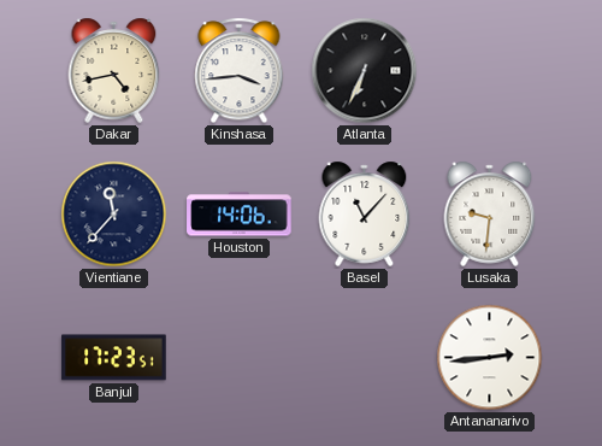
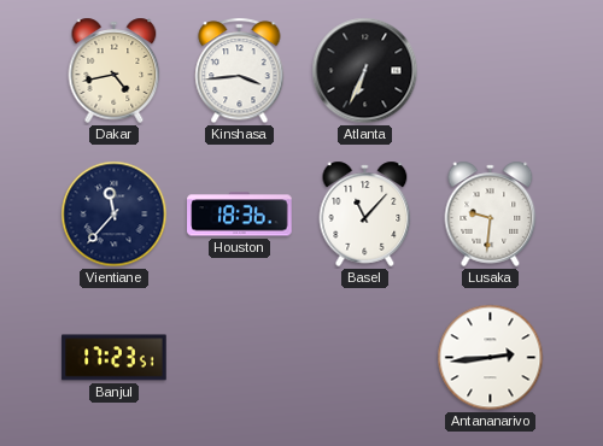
Houston: 14:06 -> 18:36
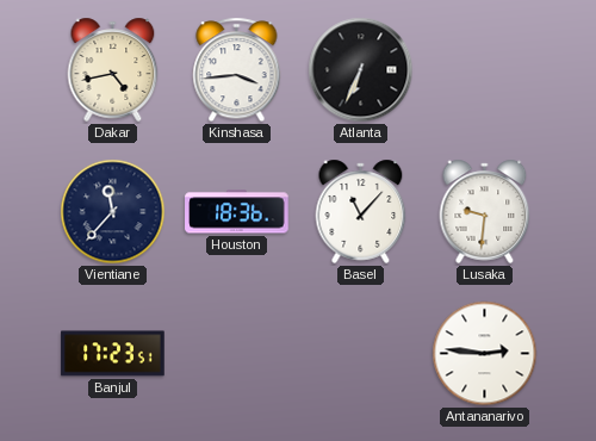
Antananarivo: 2:44 -> 2:46
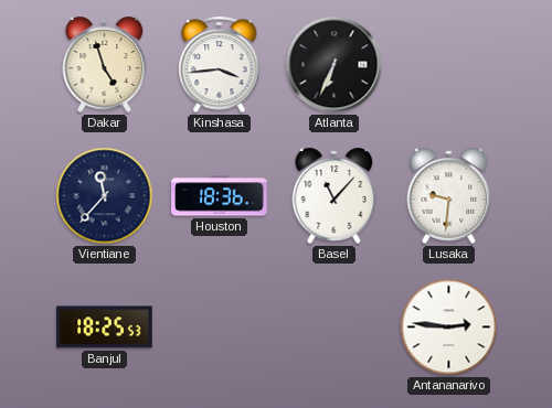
Dakar: 4:43 -> 4:57
Banjul: 17:23 -> 18:25
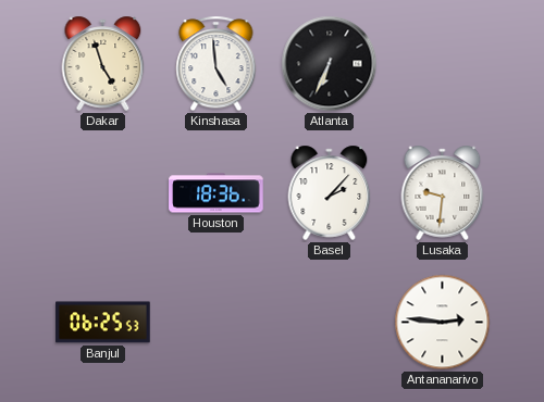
Kinshasa: 3:44 -> 4:59
Vientiane: 11:37 -> none
Basel: 11:07 -> 2:07
Banjul: 18:25 -> 06:25
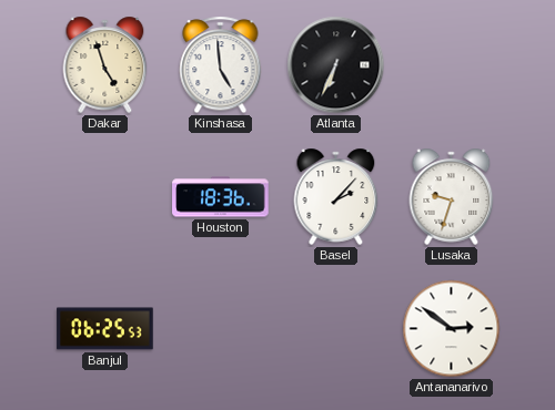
Lusaka: 9:31 -> 9:33
Antananarivo: 2:46 -> 2:51
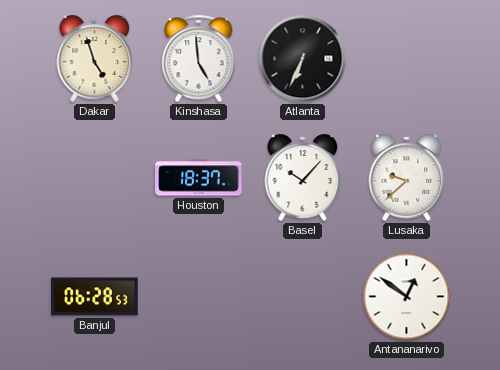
Houston: 18:36 -> 18:37
Basel: 2:07 -> 10:07
Lusaka: 9:33 -> 9:38
Banjul: 06:25 -> 06:28
Antananarivo: 2:51 -> 12:51
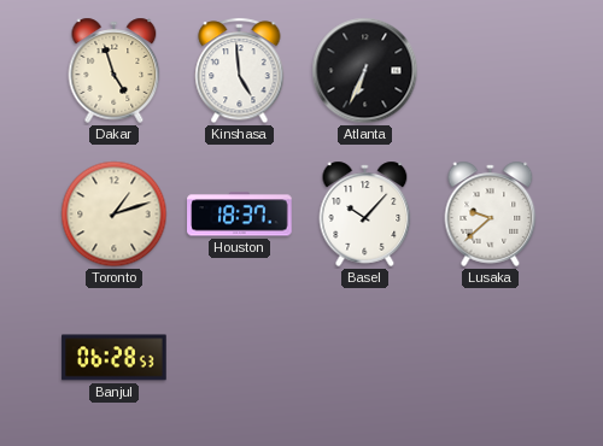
Toronto: none -> 1:12
Antananarivo: 12:51 -> none
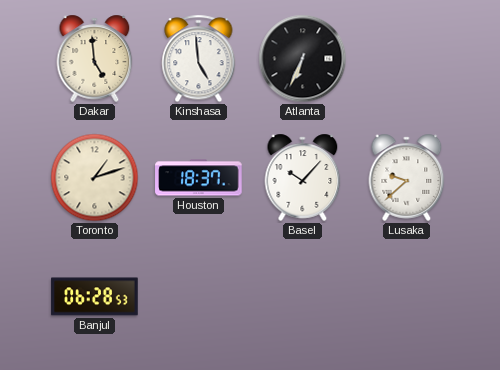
Dakar: 4:57 -> 4:59
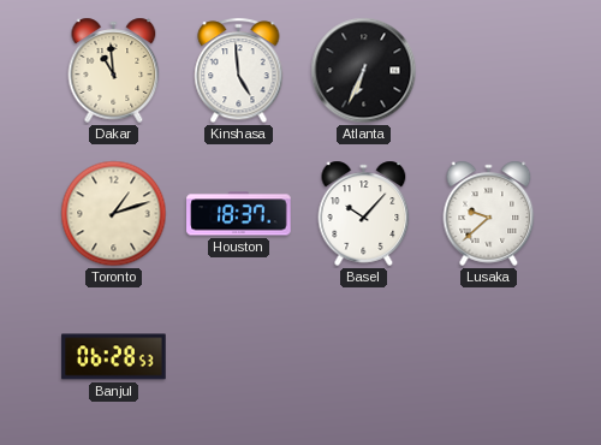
Dakar: 4:59 -> 10:59
